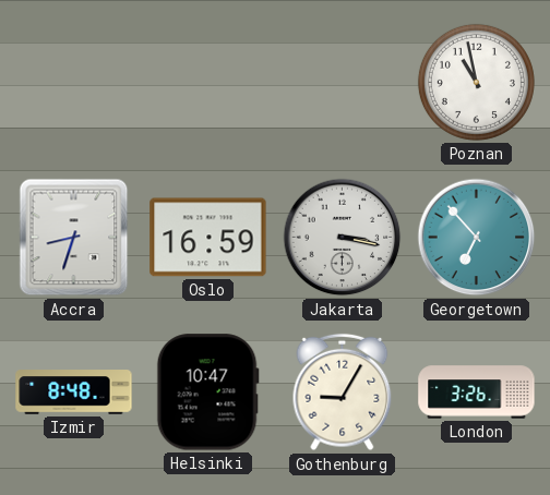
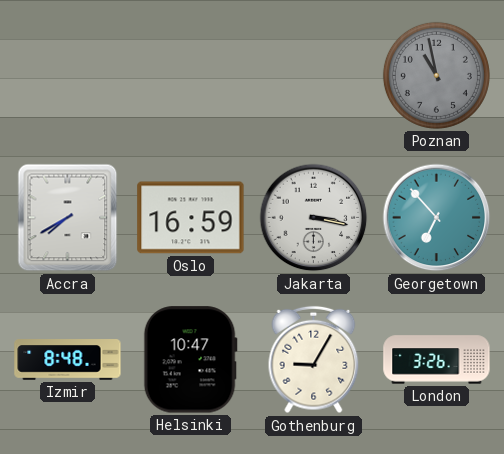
Poznan dial: white -> grey
Accra: 8:33 -> 7:40
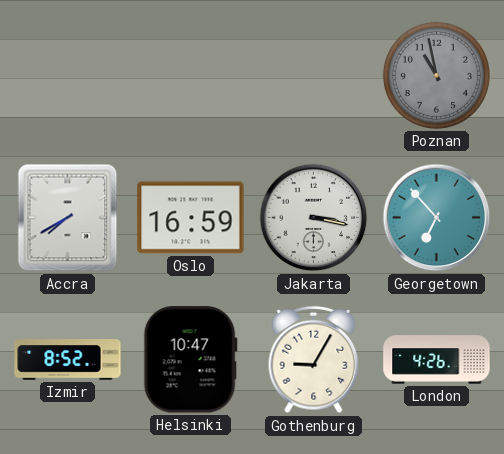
Izmir: 8:48 -> 8:52
London: 3:26 -> 4:26
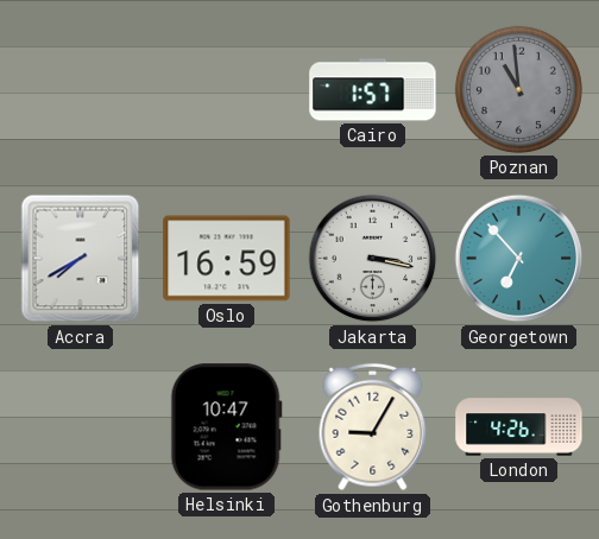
Cairo: none -> 1:57
Poznan: 10:58 -> 10:59
Izmir: 8:52 -> none
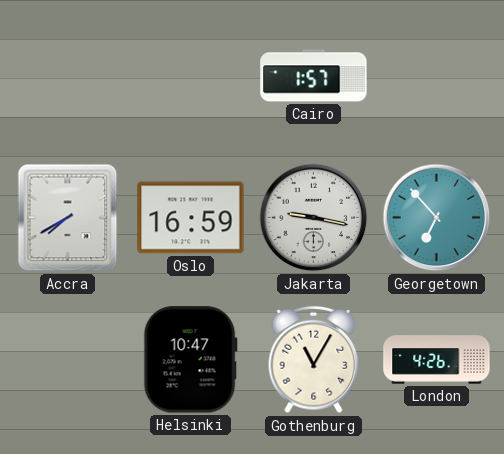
Poznan: 10:59 -> none
Jakarta: 3:17 -> 9:17
Gothenburg: 9:05 -> 11:05
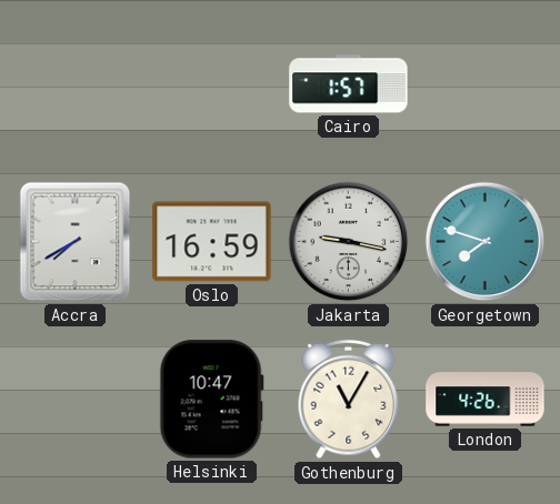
Georgetown: 6:53 -> 7:48
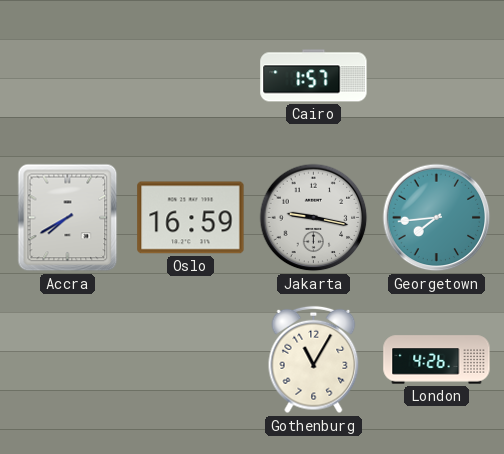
Georgetown: 7:48 -> 7:44
Helsinki: 10:47 -> none
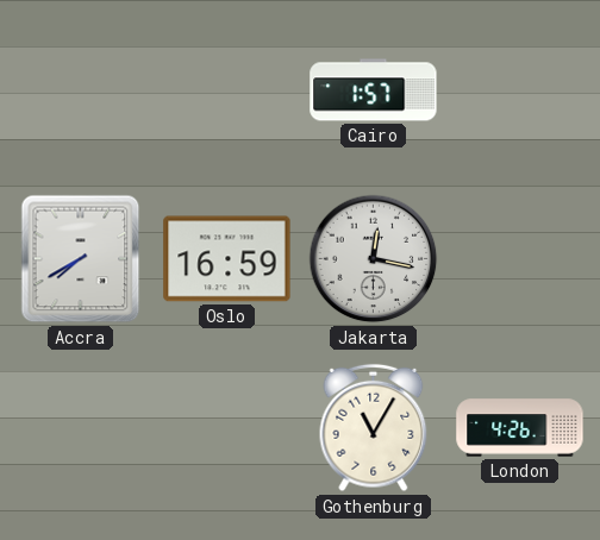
Jakarta: 9:17 -> 12:17
Georgetown: 7:44 -> none
